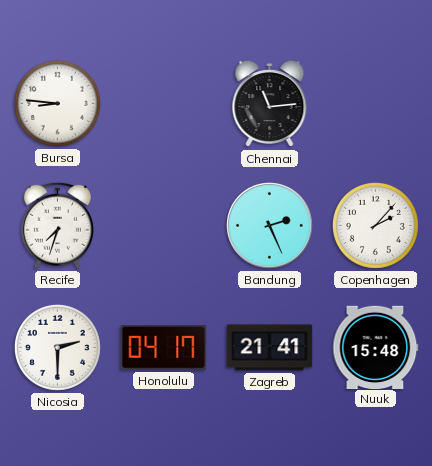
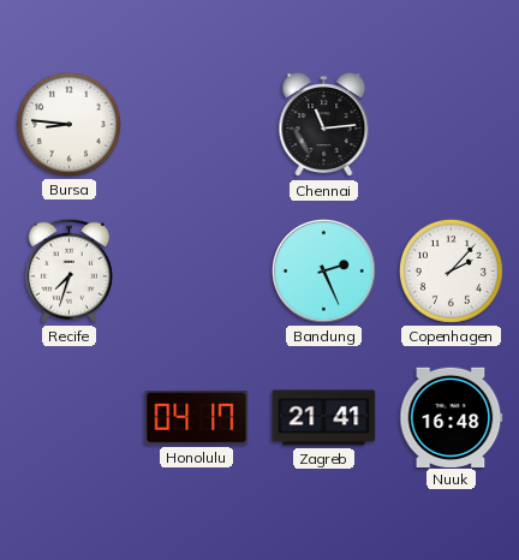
Nicosia: 2:30 -> none
Nuuk: 15:48 -> 16:48
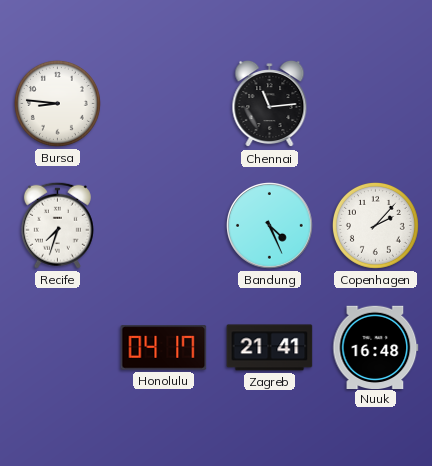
Bandung: 2:26 -> 4:26
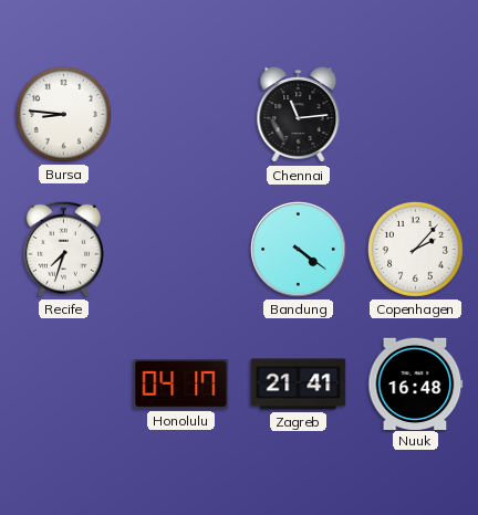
Bandung: 4:26 -> 4:21
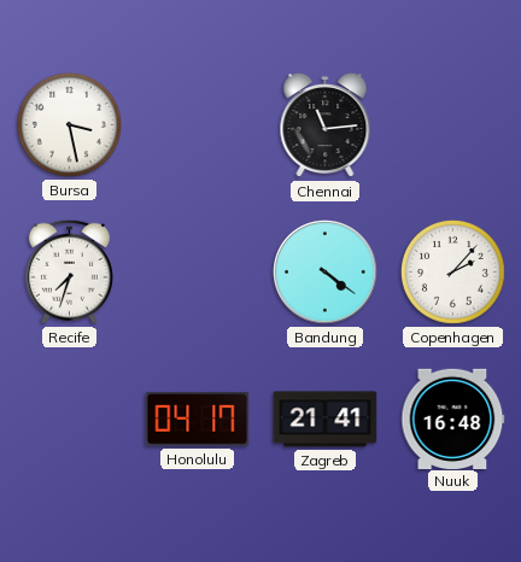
Bursa: 8:46 -> 3:28
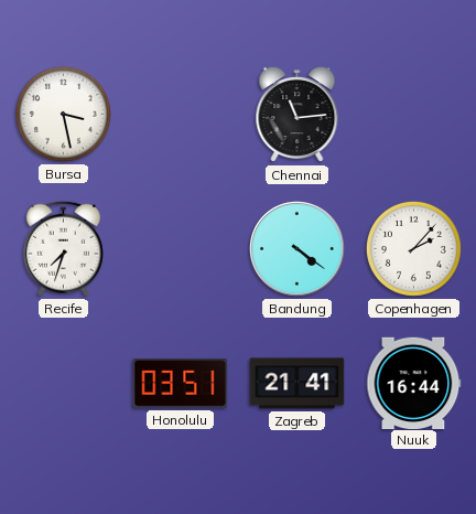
Honolulu: 04:17 -> 03:51
Nuuk: 16:48 -> 16:44
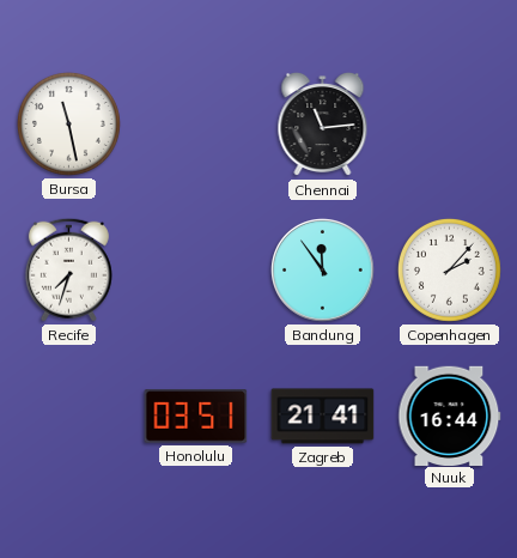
Bursa: 3:28 -> 11:28
Bandung: 4:21 -> 11:54
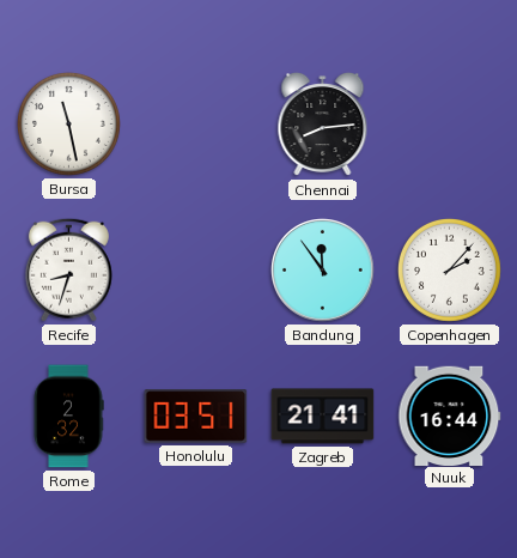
Chennai: 11:14 -> 8:14
Recife: 7:33 -> 8:33
Rome: none -> 2:32
